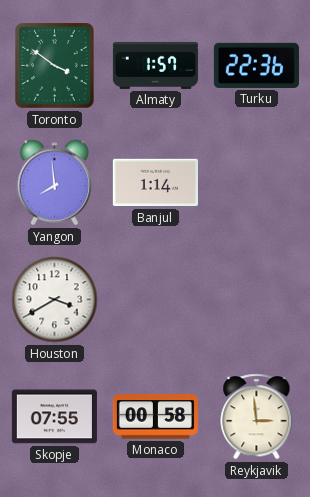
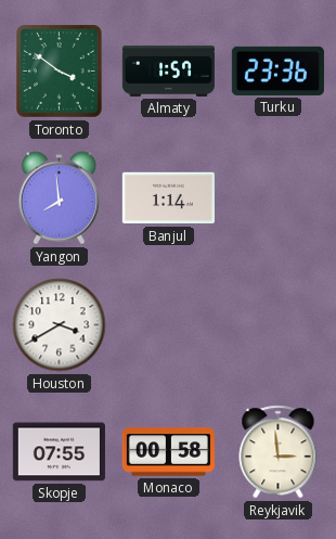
Turku: 22:36 -> 23:36
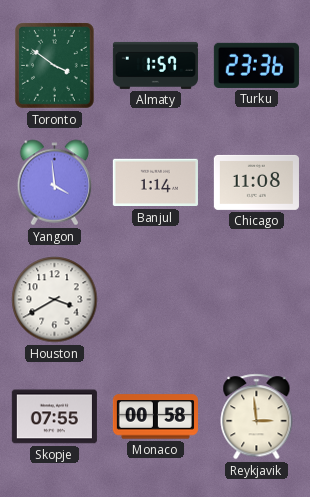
Yangon: 7:59 -> 3:59
Chicago: none -> 11:08
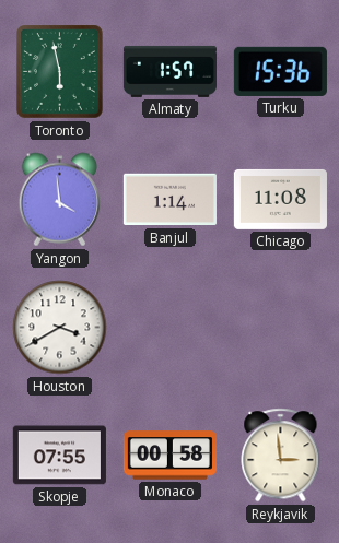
Toronto: 3:51 -> 5:58
Turku: 23:36 -> 15:36
